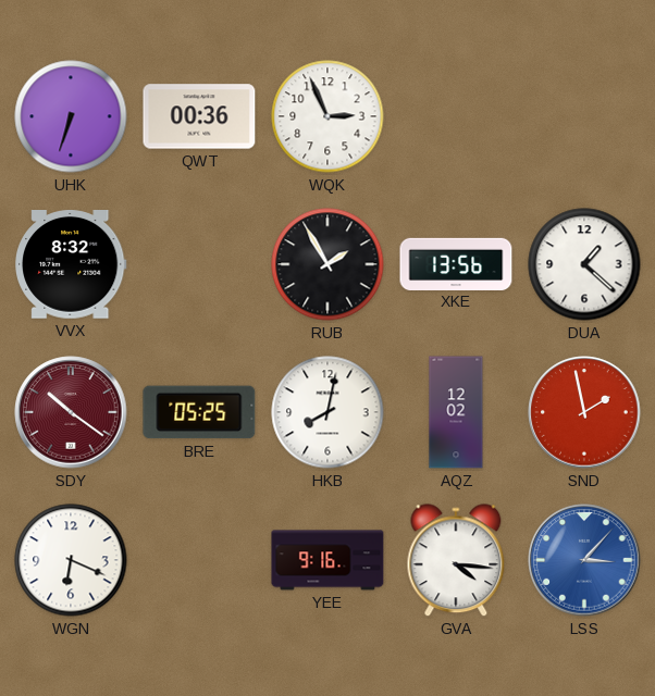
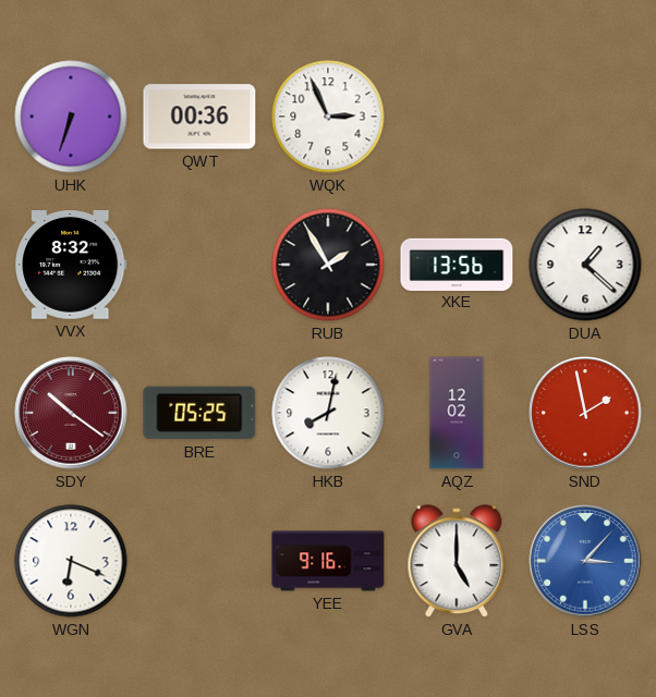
GVA: 4:16 -> 5:00
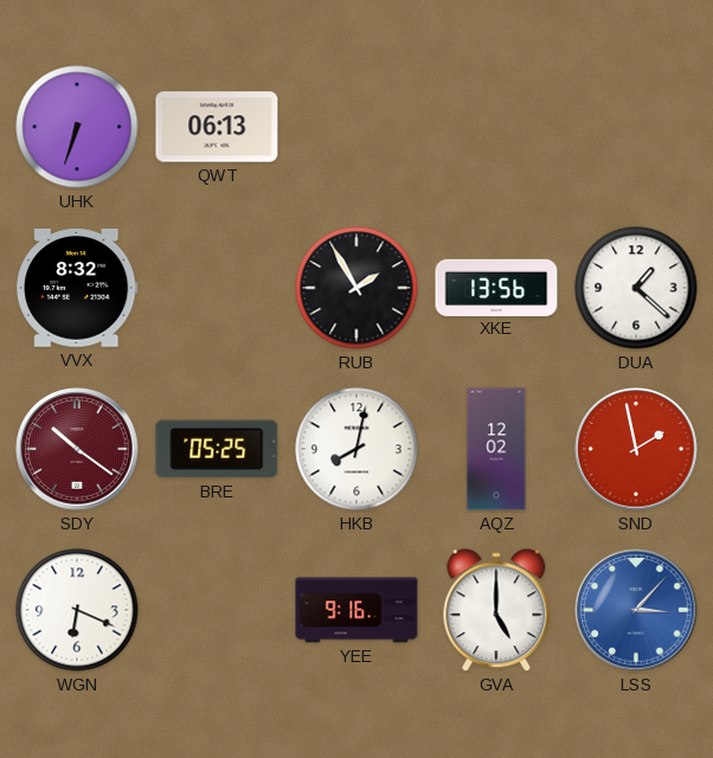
QWT: 00:36 -> 06:13
WQK: 2:56 -> none
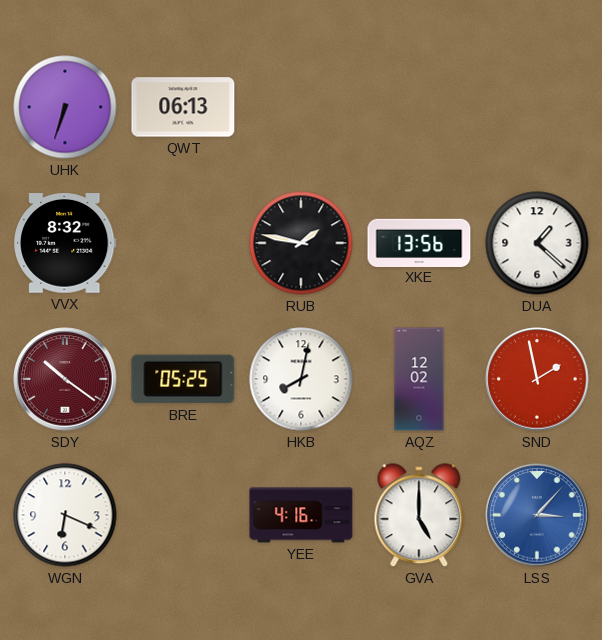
RUB: 1:55 -> 1:47
YEE: 9:16 -> 4:16
